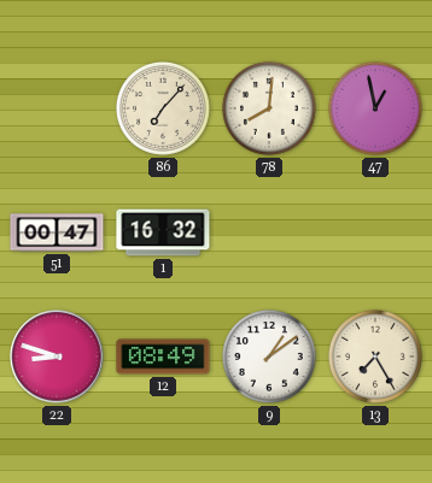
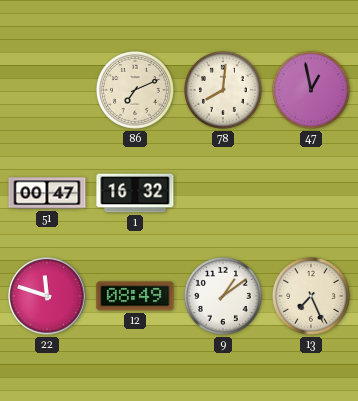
86: 7:07 -> 7:11
22: 8:48 -> 11:48
13: 7:25 -> 7:26
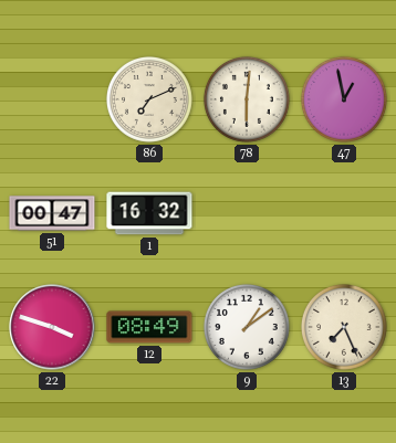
78: 8:01 -> 6:01
22: 11:48 -> 3:48
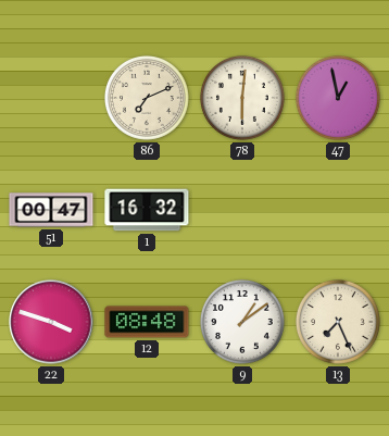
12: 08:49 -> 08:48
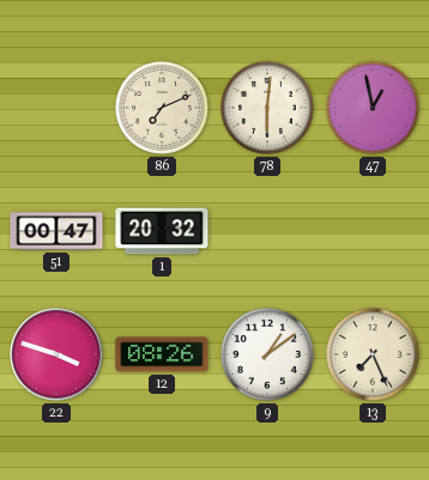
1: 16:32 -> 20:32
12: 08:48 -> 08:26
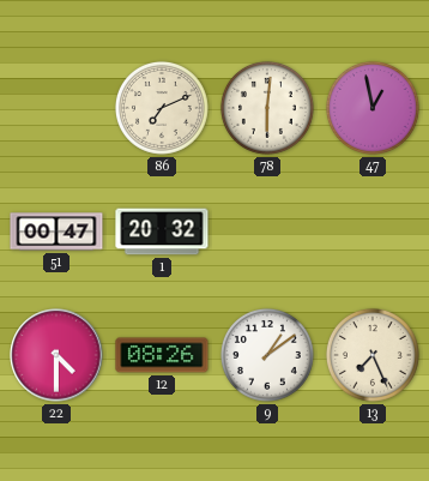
22: 3:48 -> 4:30
